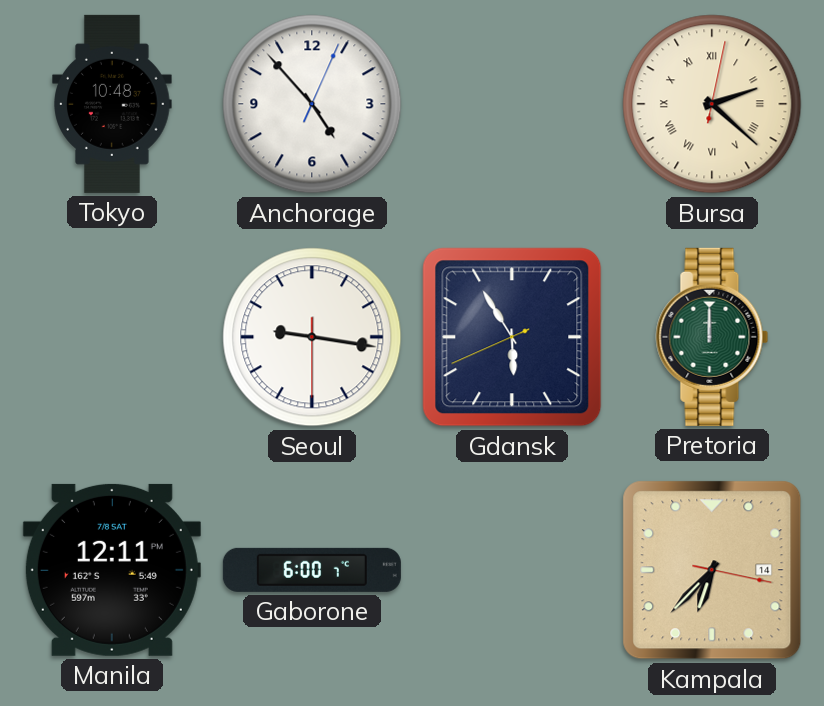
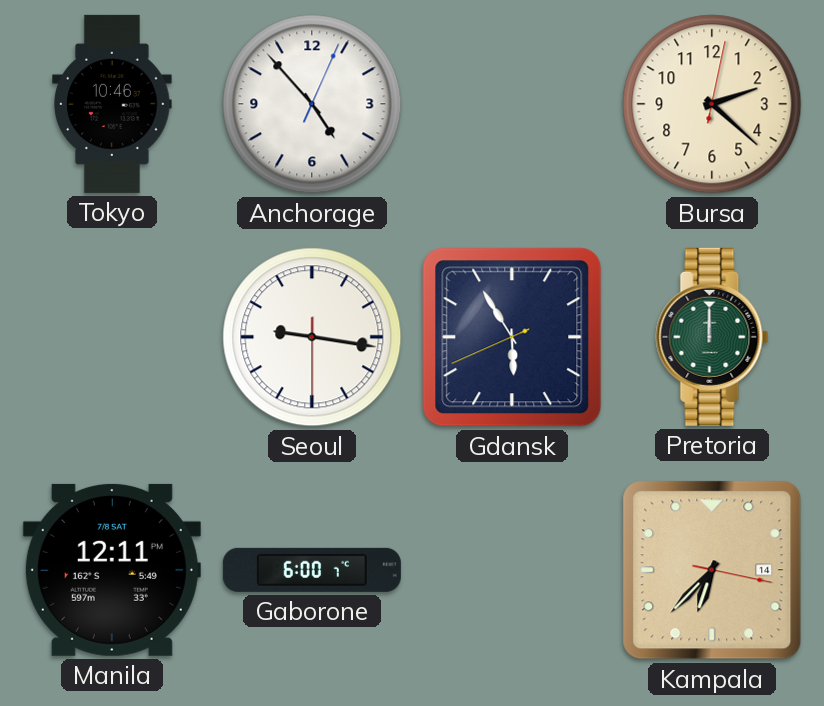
Tokyo: 10:48 -> 10:46
Bursa numerals: Roman -> Arabic
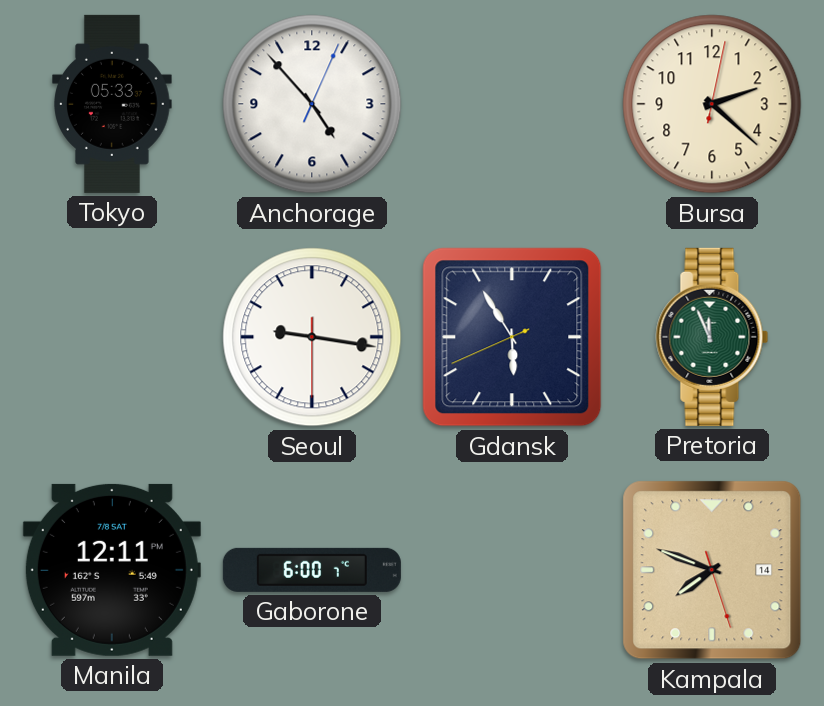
Tokyo: 10:46 -> 05:33
Pretoria: 12:00 -> 11:56
Kampala: 6:37 -> 7:48
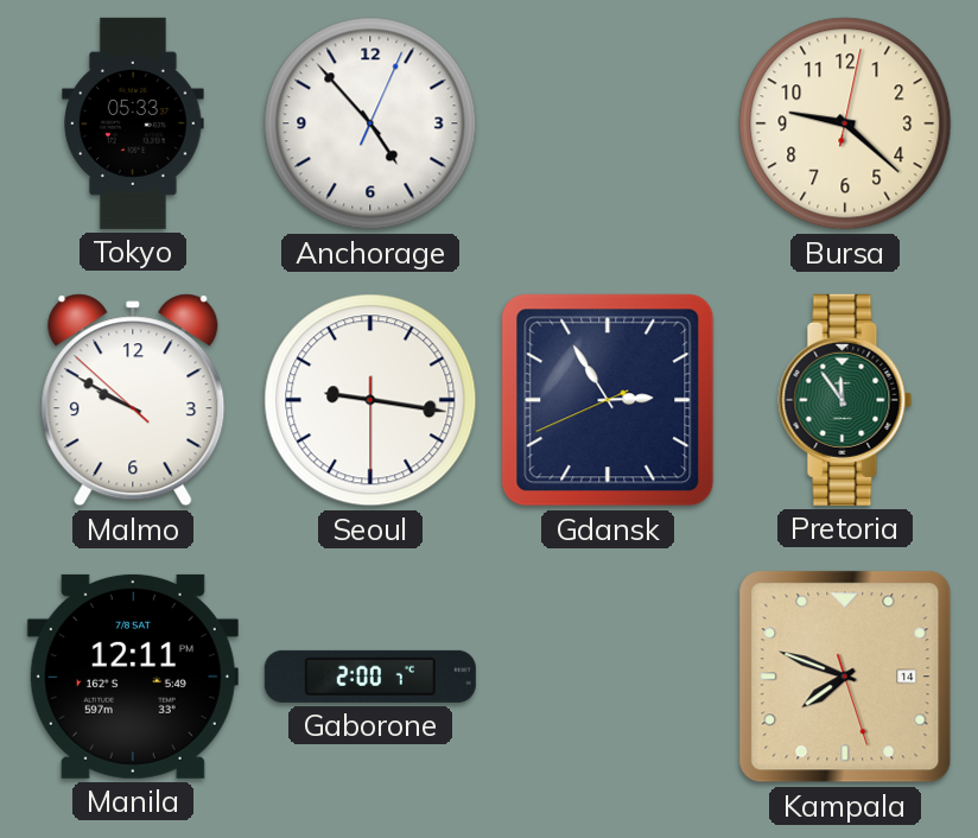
Bursa: 2:22 -> 9:22
Malmo: none -> 9:49
Gdansk: 5:54 -> 2:54
Pretoria: 11:56 -> 11:54
Gaborone: 6:00 -> 2:00
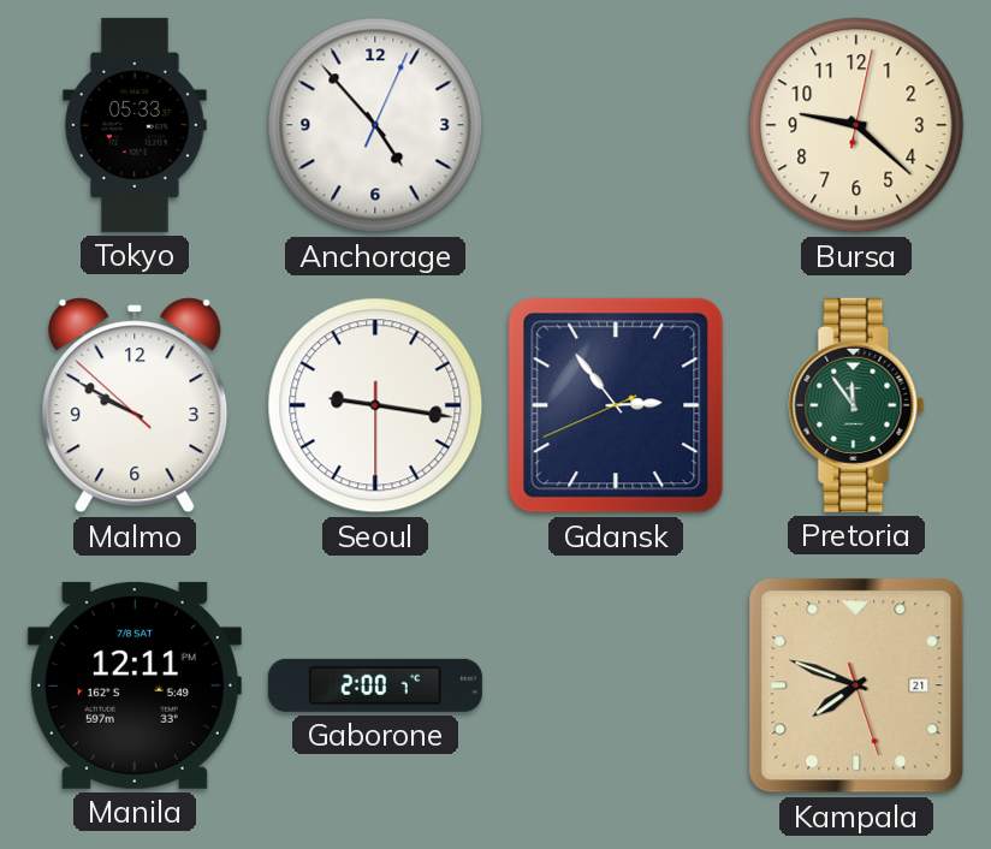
Gdansk: 2:54 -> 2:53
Kampala date: 14 -> 21
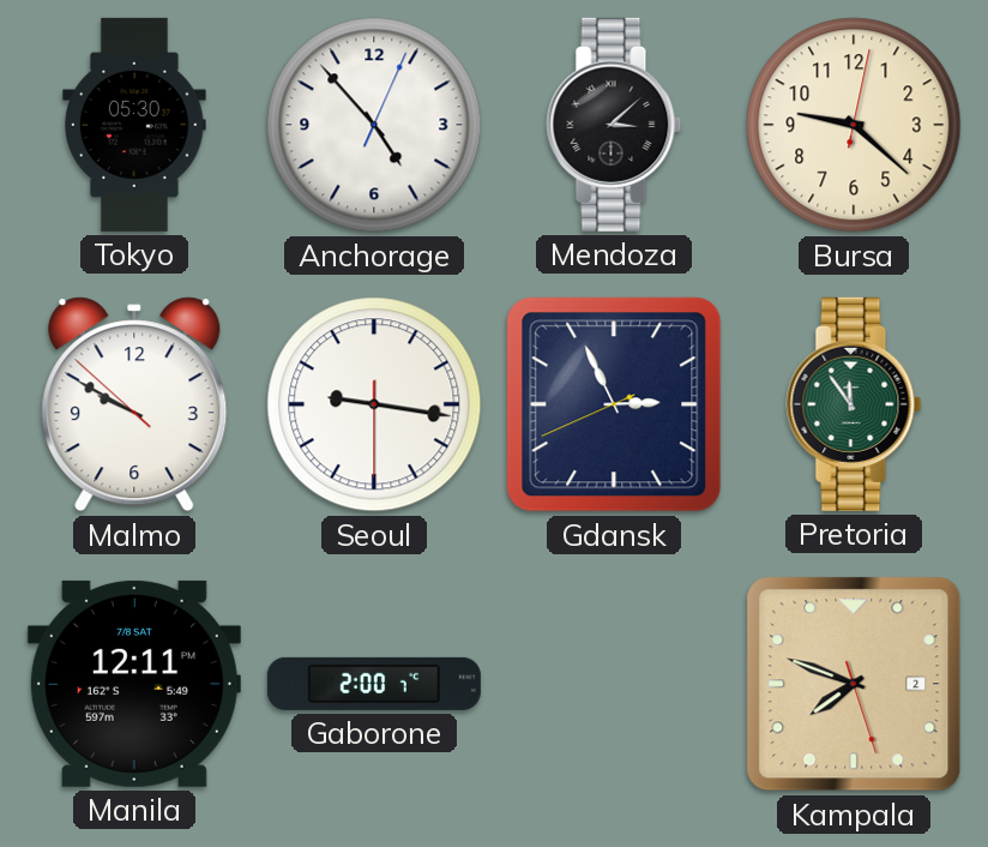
Tokyo: 05:33 -> 05:30
Mendoza: none -> 3:08
Gdansk: 2:53 -> 2:55
Kampala date: 21 -> 2
